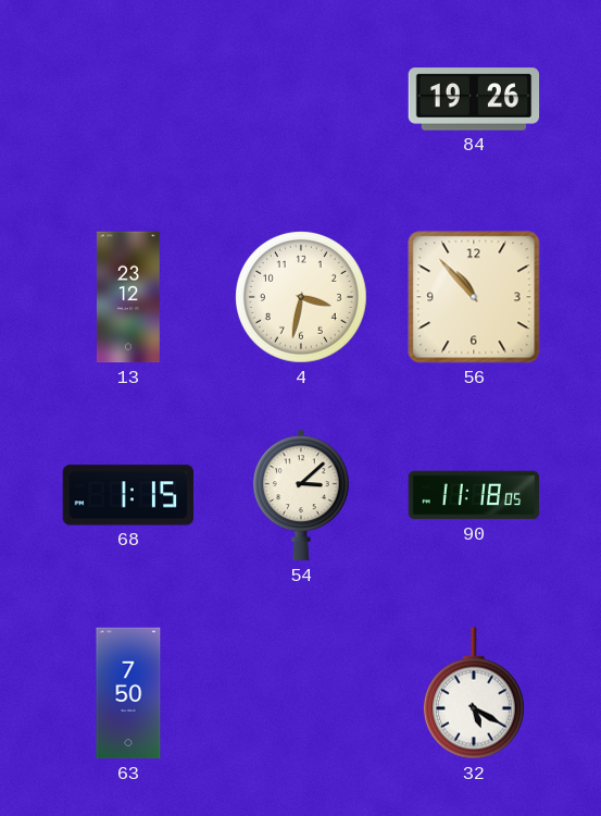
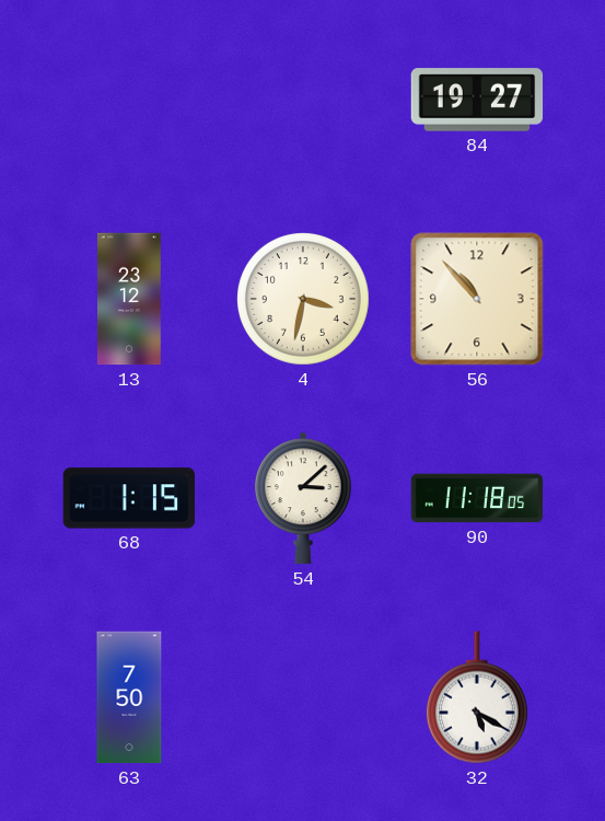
84: 19:26 -> 19:27
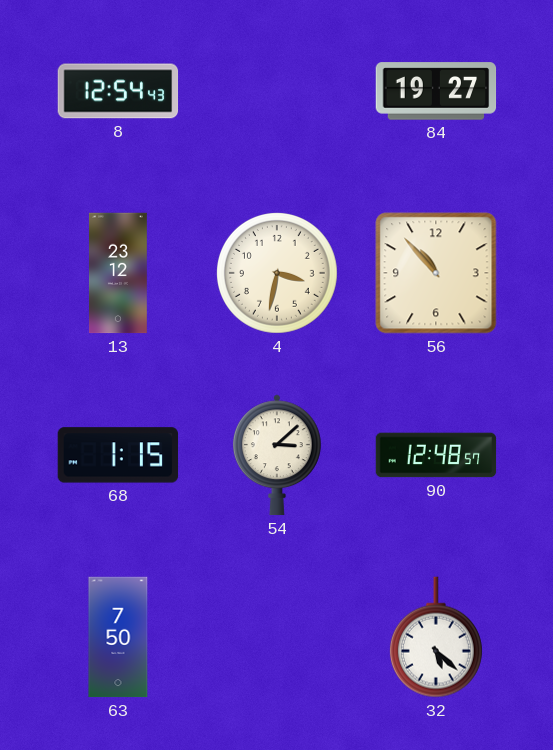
8: none -> 12:54
90: 11:18 -> 12:48
32: 5:20 -> 5:22
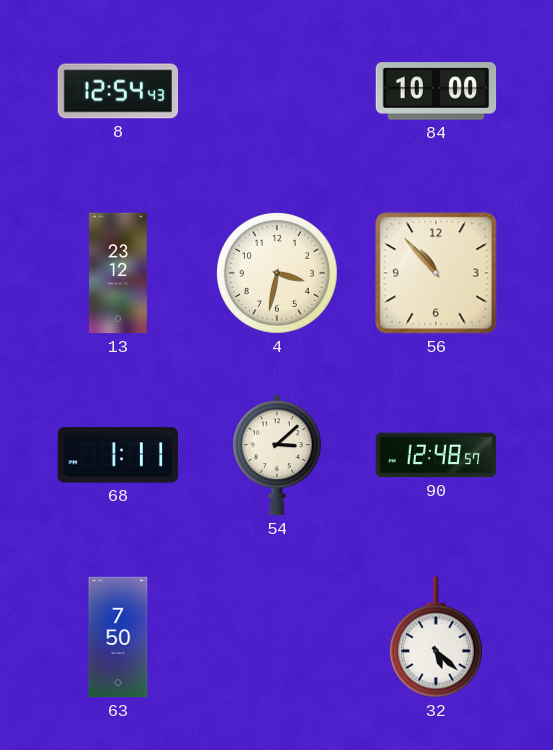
84: 19:27 -> 10:00
68: 1:15 -> 1:11
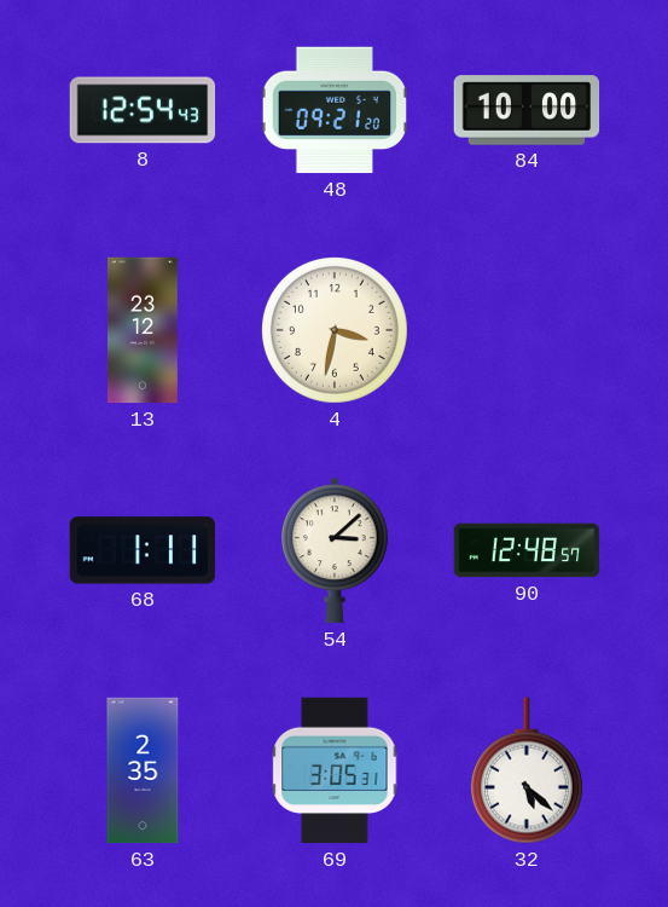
48: none -> 09:21
56: 10:53 -> none
63: 7:50 -> 2:35
69: none -> 3:05
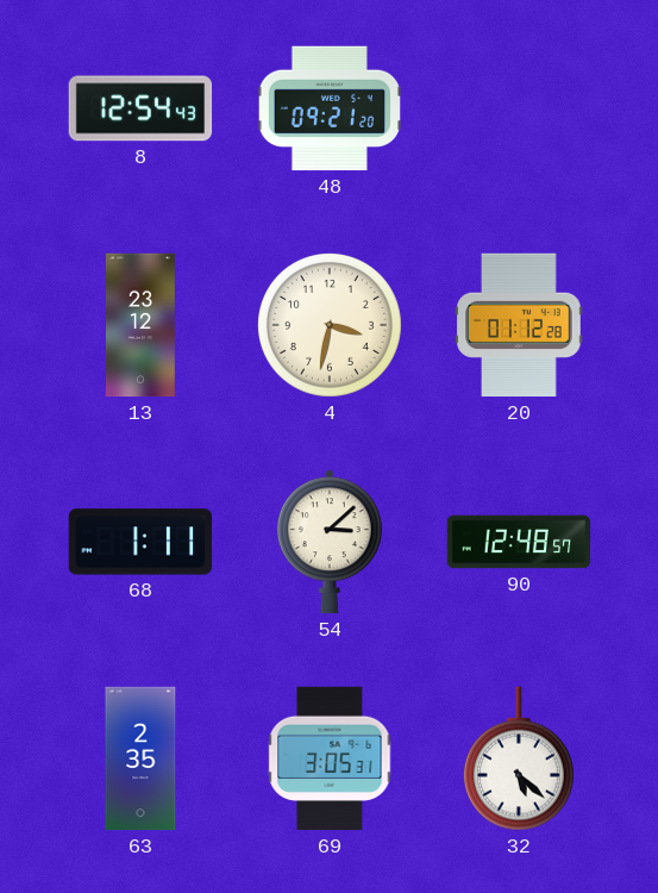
84: 10:00 -> none
20: none -> 01:12
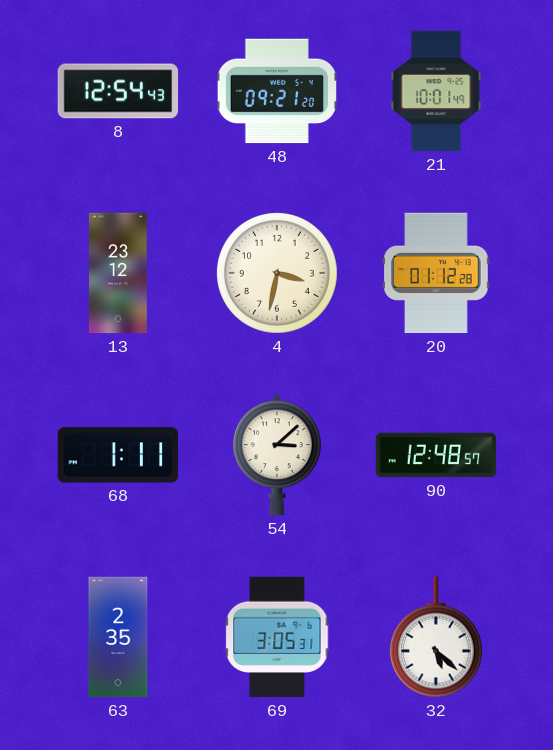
21: none -> 10:01
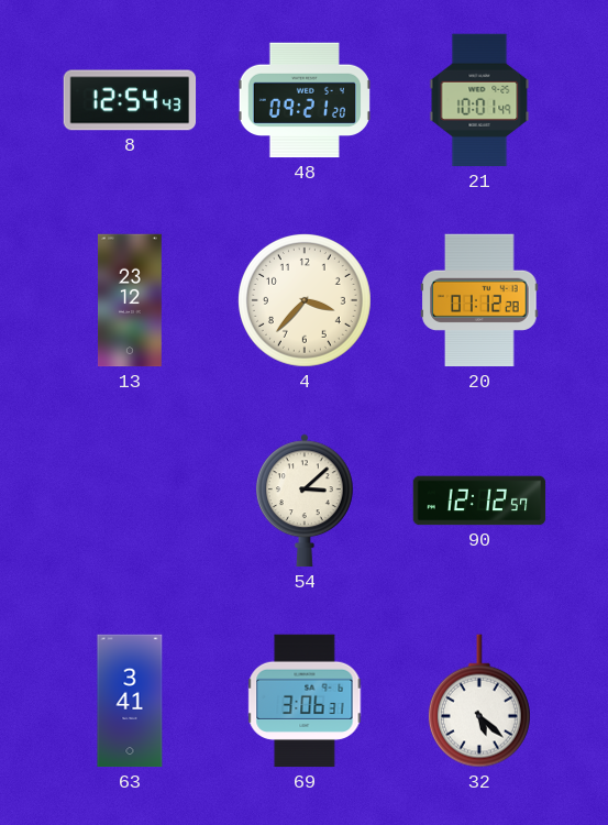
4: 3:32 -> 3:37
68: 1:11 -> none
90: 12:48 -> 12:12
63: 2:35 -> 3:41
69: 3:05 -> 3:06
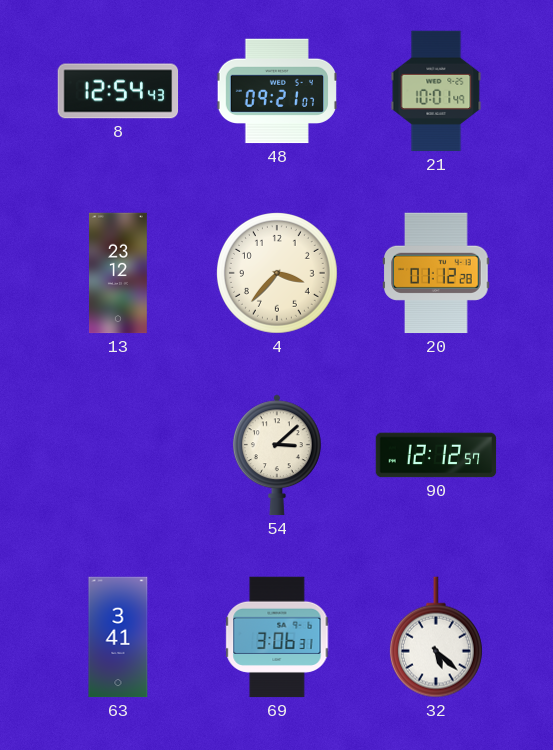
48: 09:21:20 -> 09:21:07
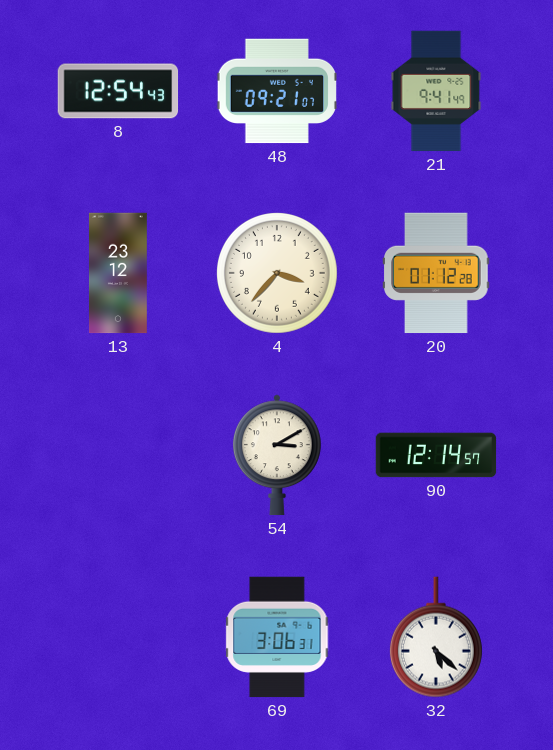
21: 10:01 -> 9:41
54: 3:08 -> 3:10
90: 12:12 -> 12:14
63: 3:41 -> none
